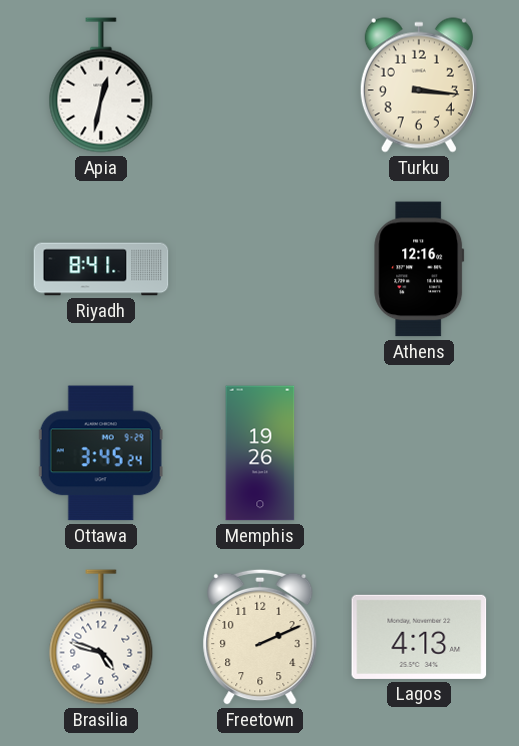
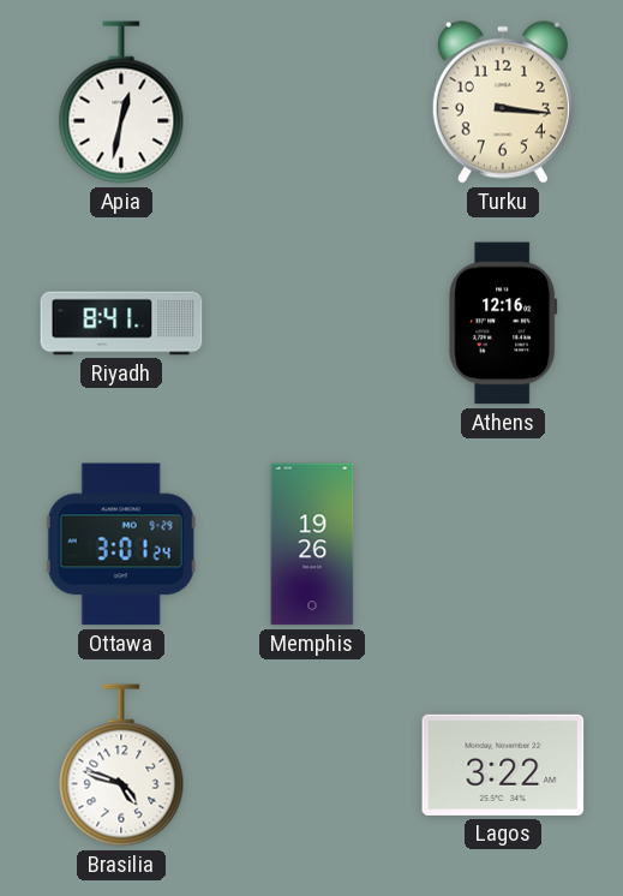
Ottawa: 3:45 -> 3:01
Freetown: 2:11 -> none
Lagos: 4:13 -> 3:22
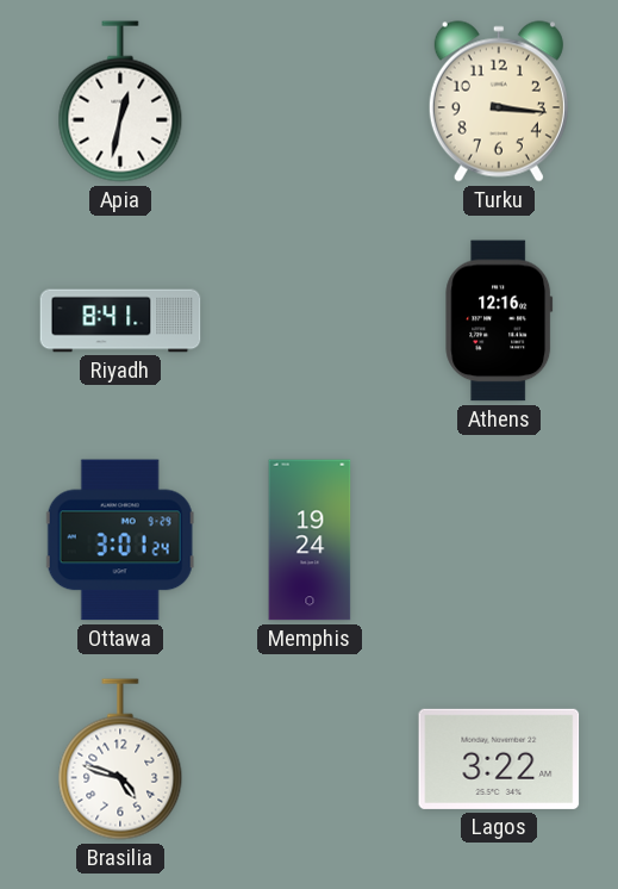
Memphis: 19:26 -> 19:24
